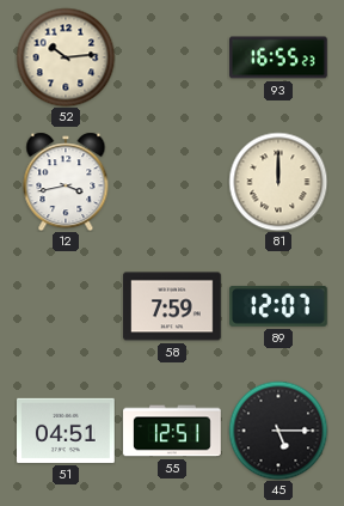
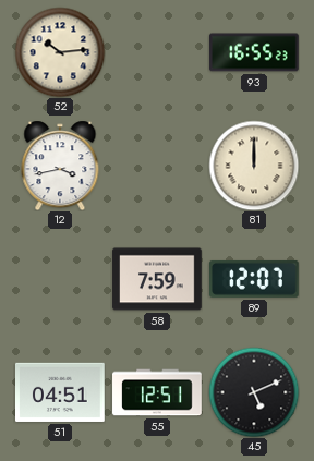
45: 5:15 -> 5:11
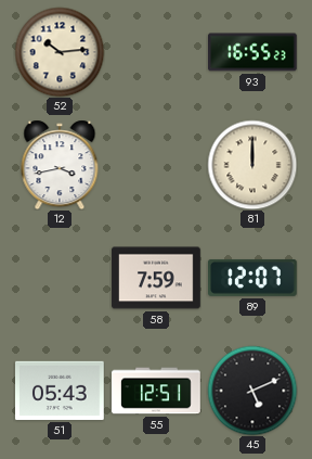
51: 04:51 -> 05:43
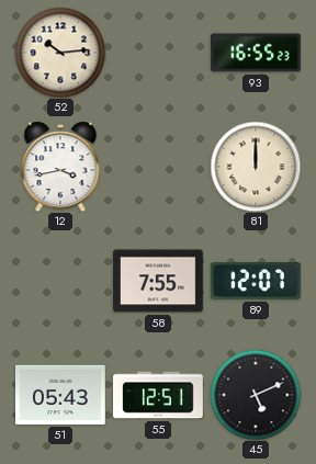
58: 7:59 -> 7:55
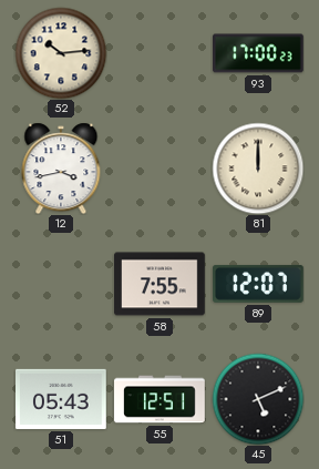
93: 16:55 -> 17:00
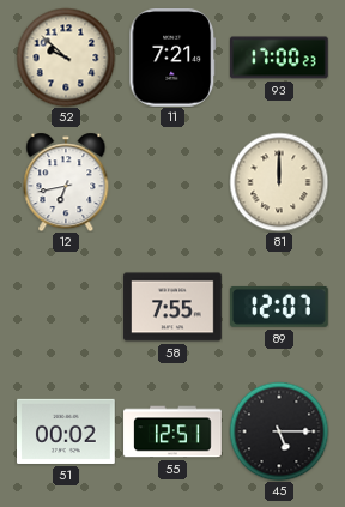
52: 10:14 -> 9:52
11: none -> 7:21
12: 3:43 -> 6:43
51: 05:43 -> 00:02
45: 5:11 -> 5:15
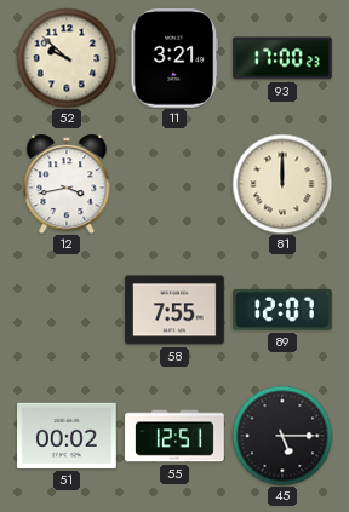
11: 7:21 -> 3:21
12: 6:43 -> 3:43
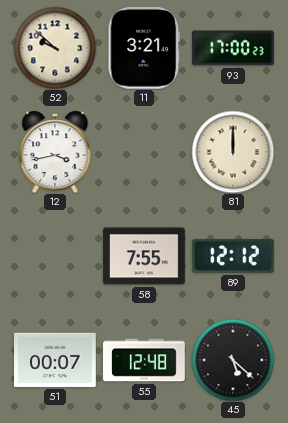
89: 12:07 -> 12:12
51: 00:02 -> 00:07
55: 12:51 -> 12:48
45: 5:15 -> 5:22
